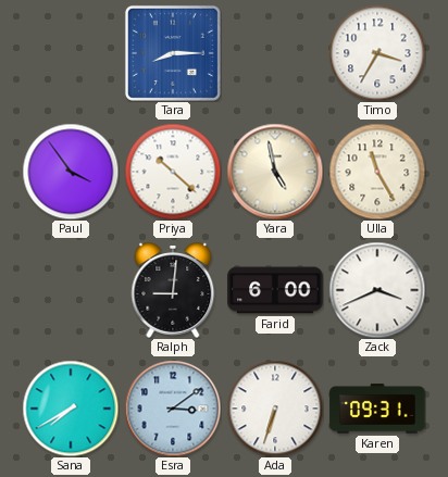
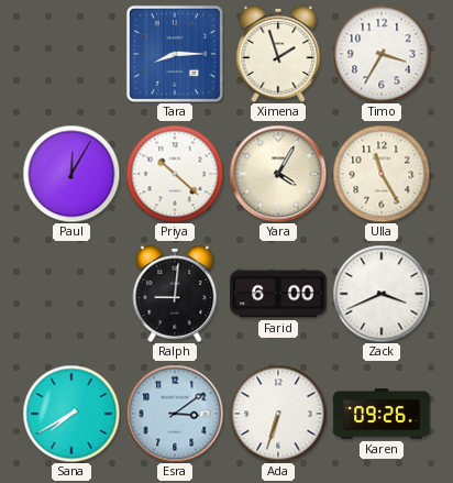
Ximena: none -> 1:57
Paul: 3:54 -> 12:05
Yara: 4:58 -> 4:05
Karen: 09:31 -> 09:26
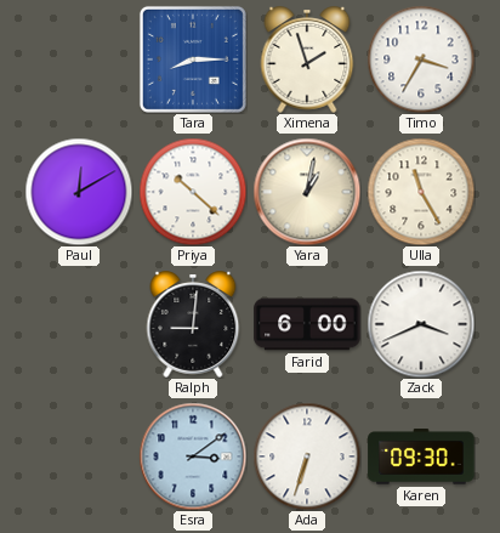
Paul: 12:05 -> 12:10
Yara: 4:05 -> 1:02
Sana: 7:40 -> none
Karen: 09:26 -> 09:30
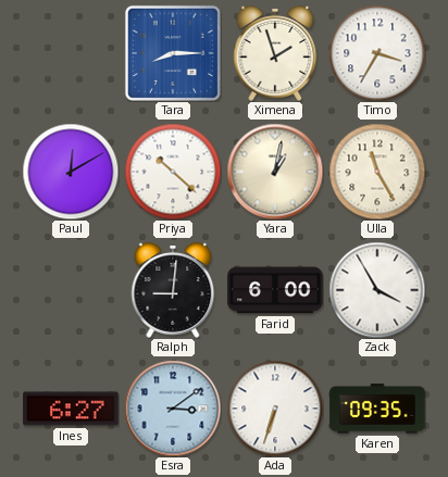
Zack: 3:41 -> 3:55
Ines: none -> 6:27
Karen: 09:30 -> 09:35
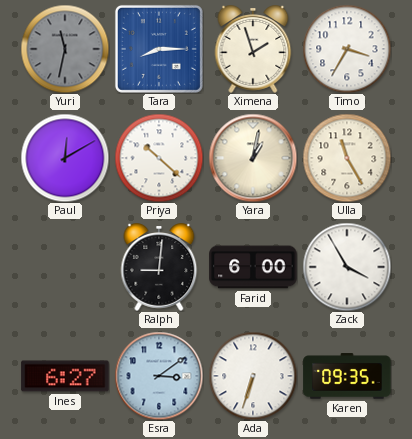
Yuri: none -> 11:32
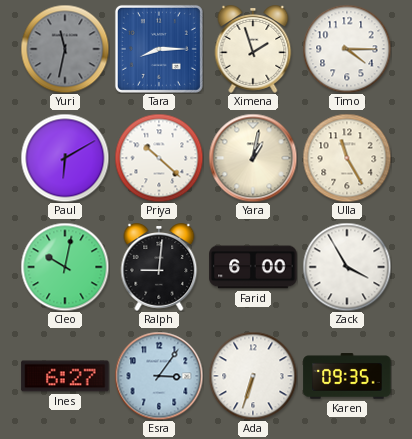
Timo: 3:35 -> 4:15
Paul: 12:10 -> 6:10
Cleo: none -> 10:02
Esra: 3:09 -> 3:06
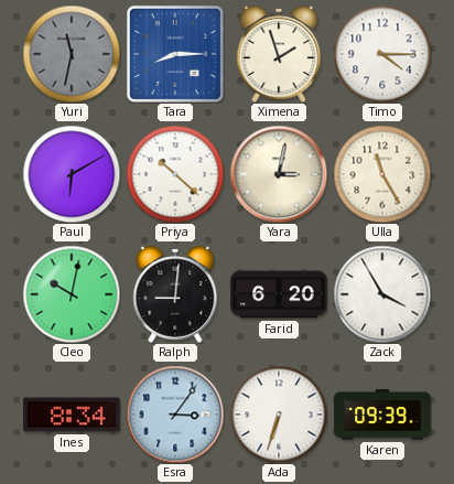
Yara: 1:02 -> 3:02
Farid: 6:00 -> 6:20
Ines: 6:27 -> 8:34
Karen: 09:35 -> 09:39
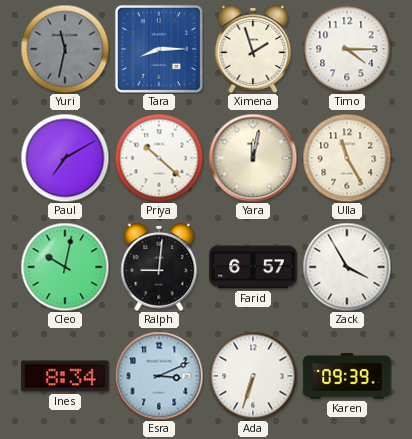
Paul: 6:10 -> 7:10
Yara: 3:02 -> 12:02
Farid: 6:20 -> 6:57
Esra: 3:06 -> 3:11
